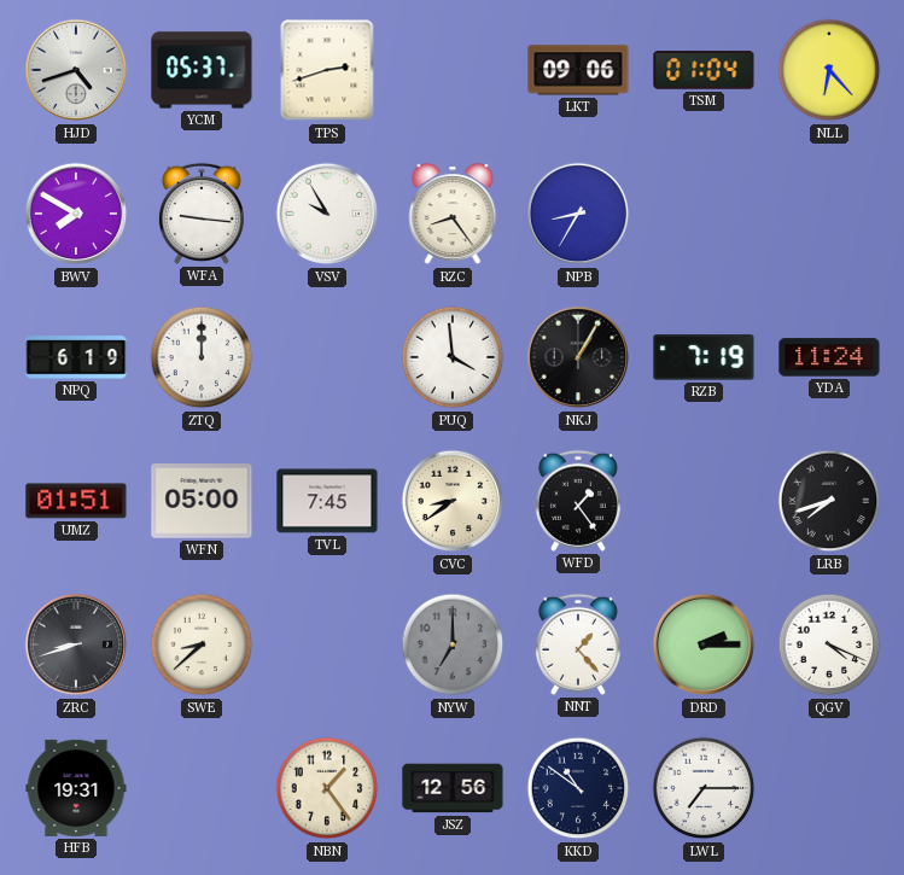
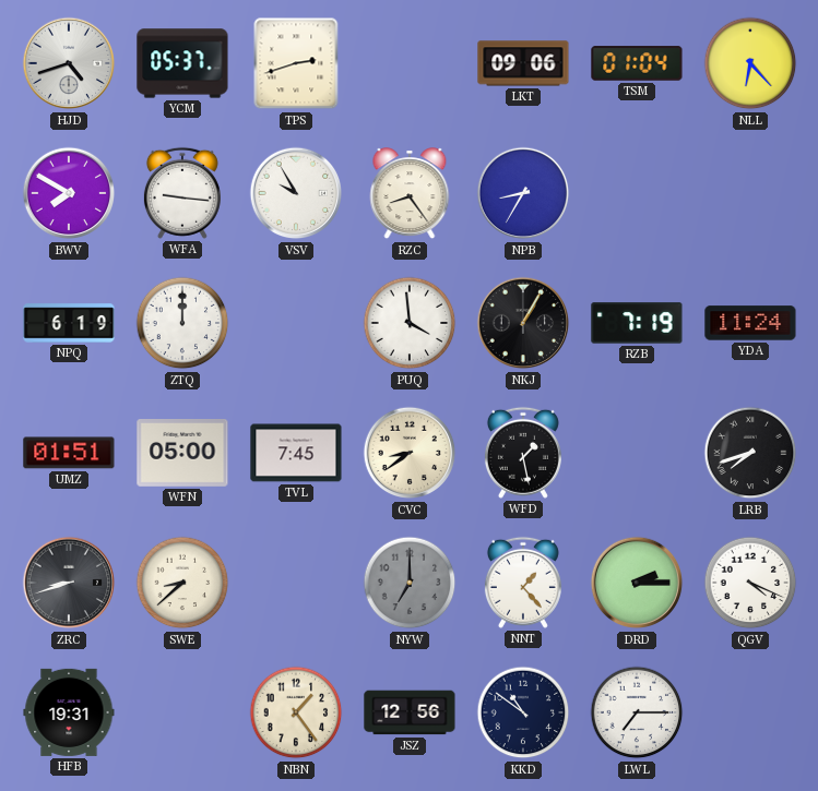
WFD: 1:24 -> 1:28
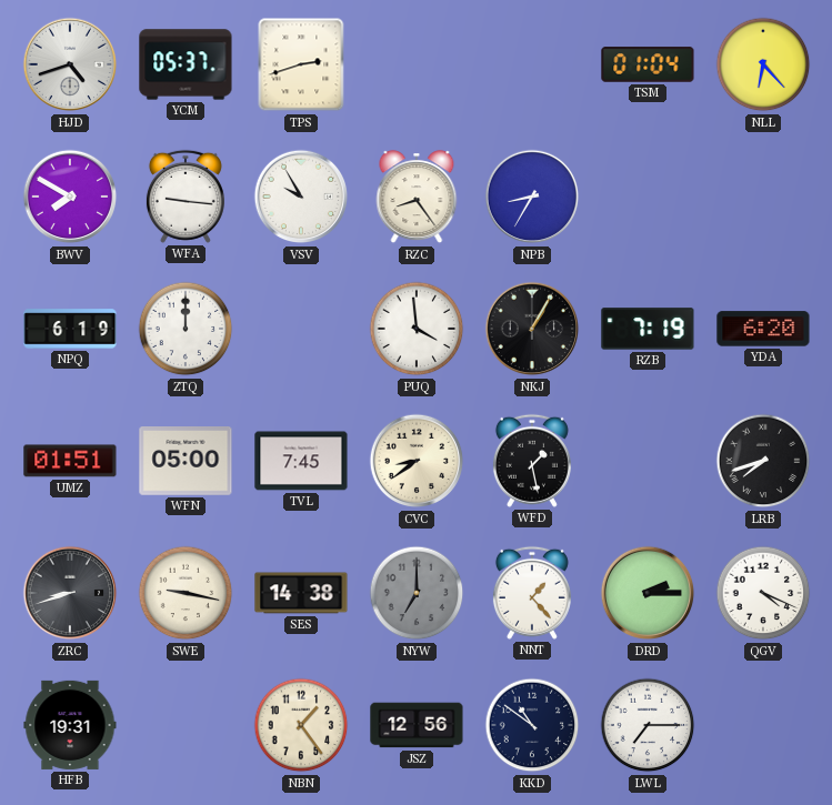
LKT: 09:06 -> none
YDA: 11:24 -> 6:20
SWE: 8:38 -> 9:17
SES: none -> 14:38
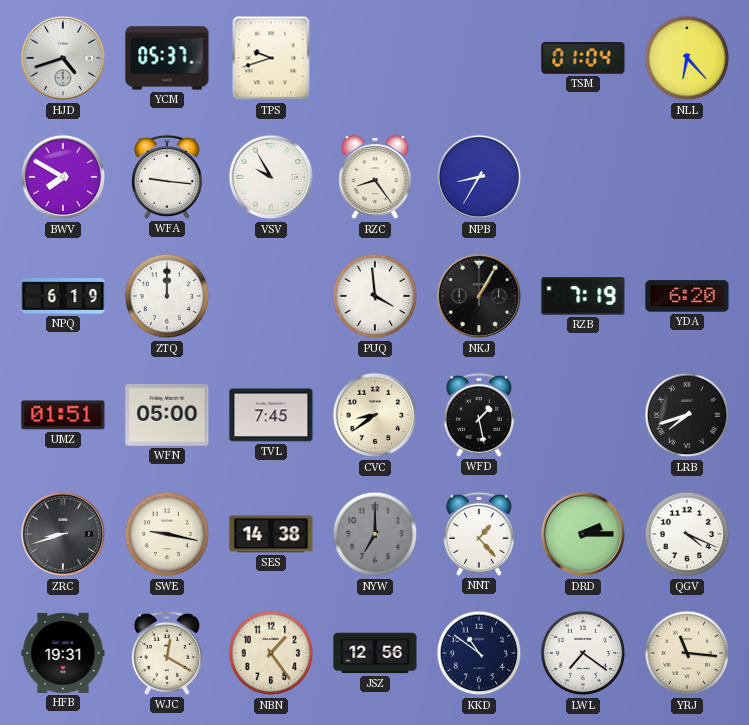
TPS: 2:42 -> 9:42
WJC: none -> 12:20
LWL: 7:15 -> 7:21
YRJ: none -> 11:16
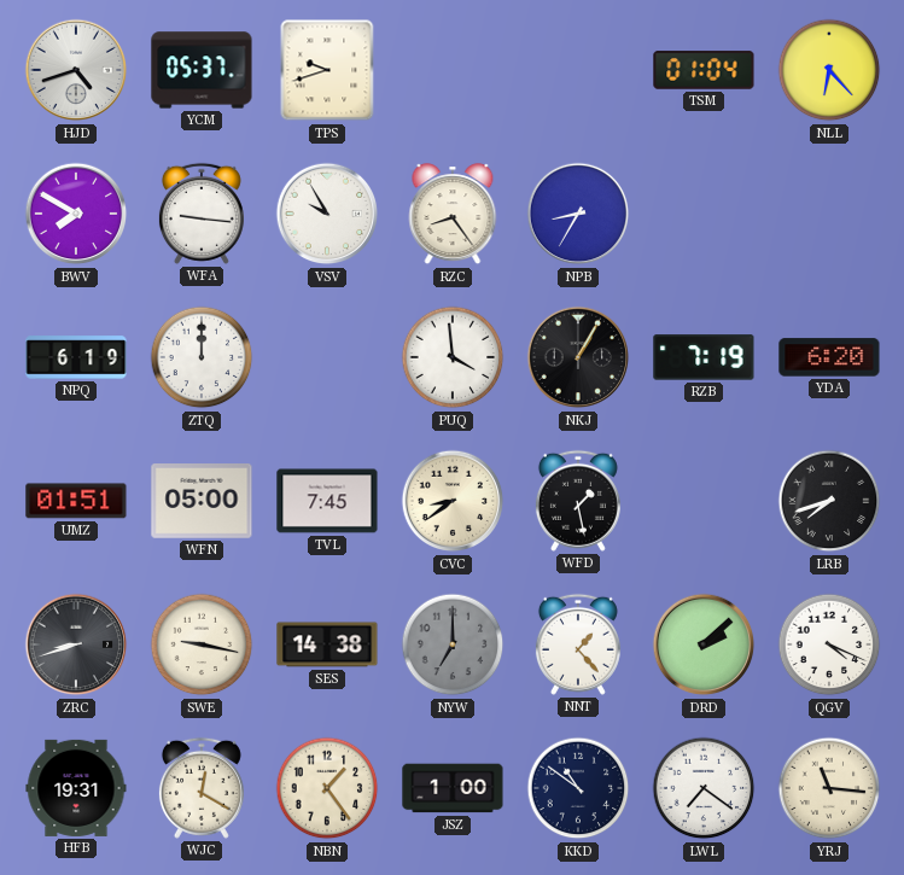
DRD: 2:15 -> 2:08
JSZ: 12:56 -> 1:00
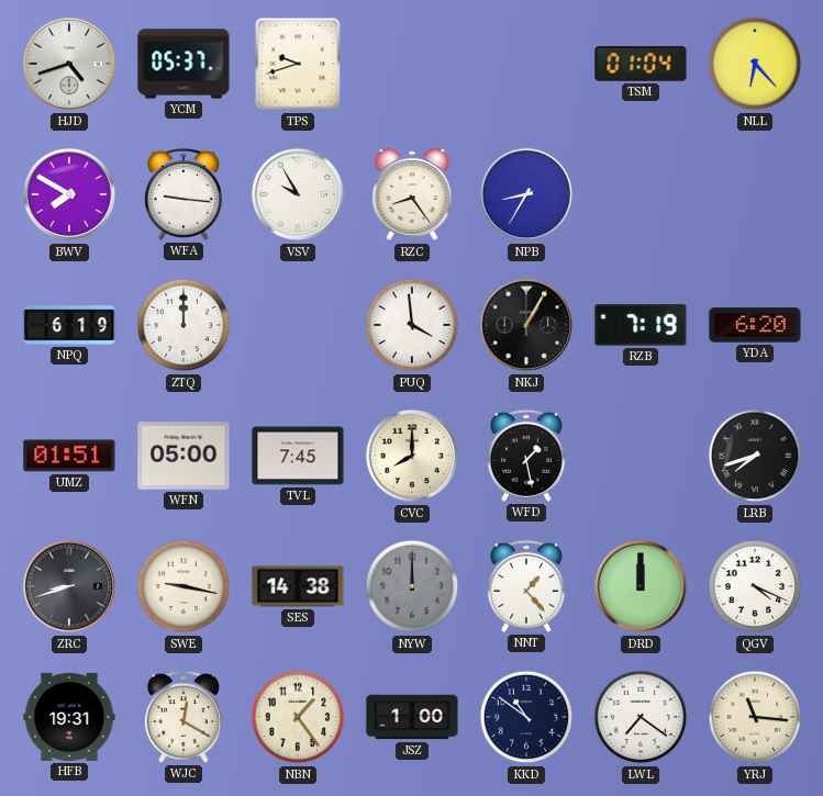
CVC: 8:39 -> 8:00
NYW: 7:00 -> 12:00
DRD: 2:08 -> 12:00
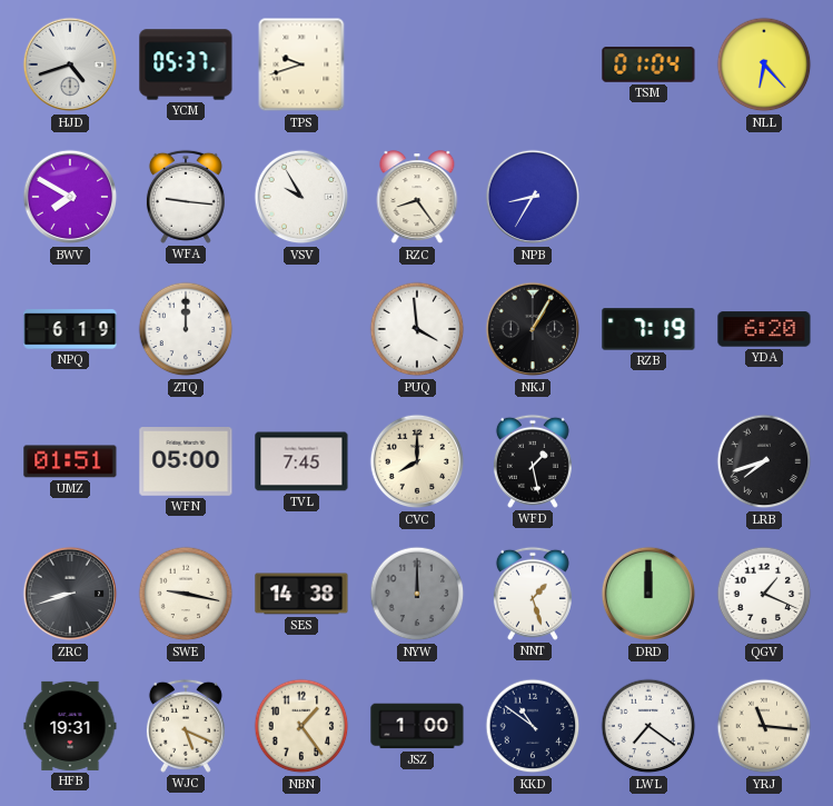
NNT: 1:23 -> 1:27
QGV: 4:19 -> 1:19
WJC: 12:20 -> 5:19
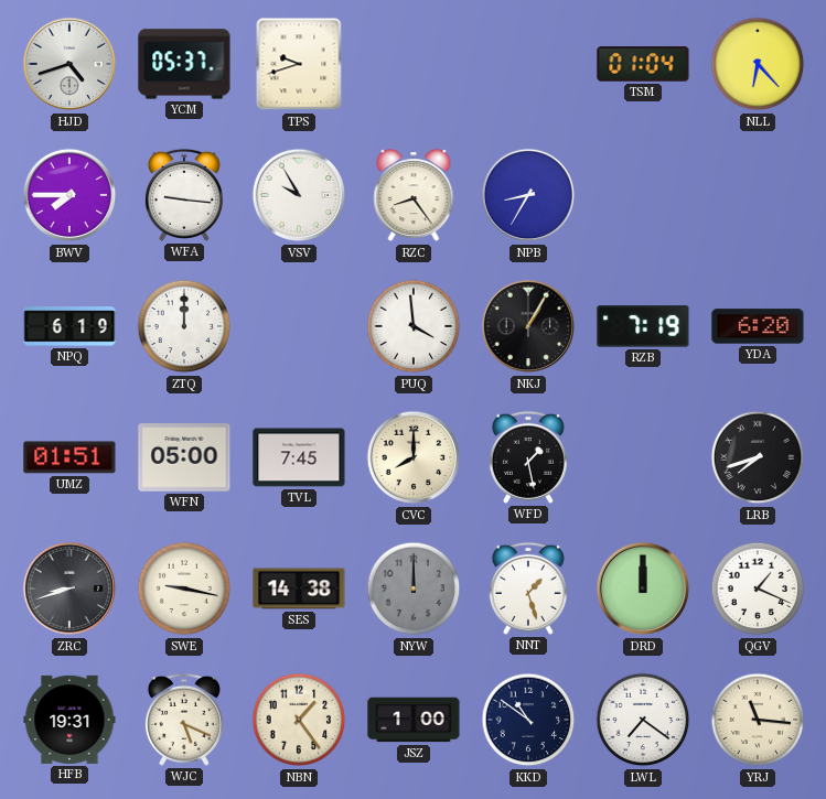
BWV: 7:50 -> 7:45
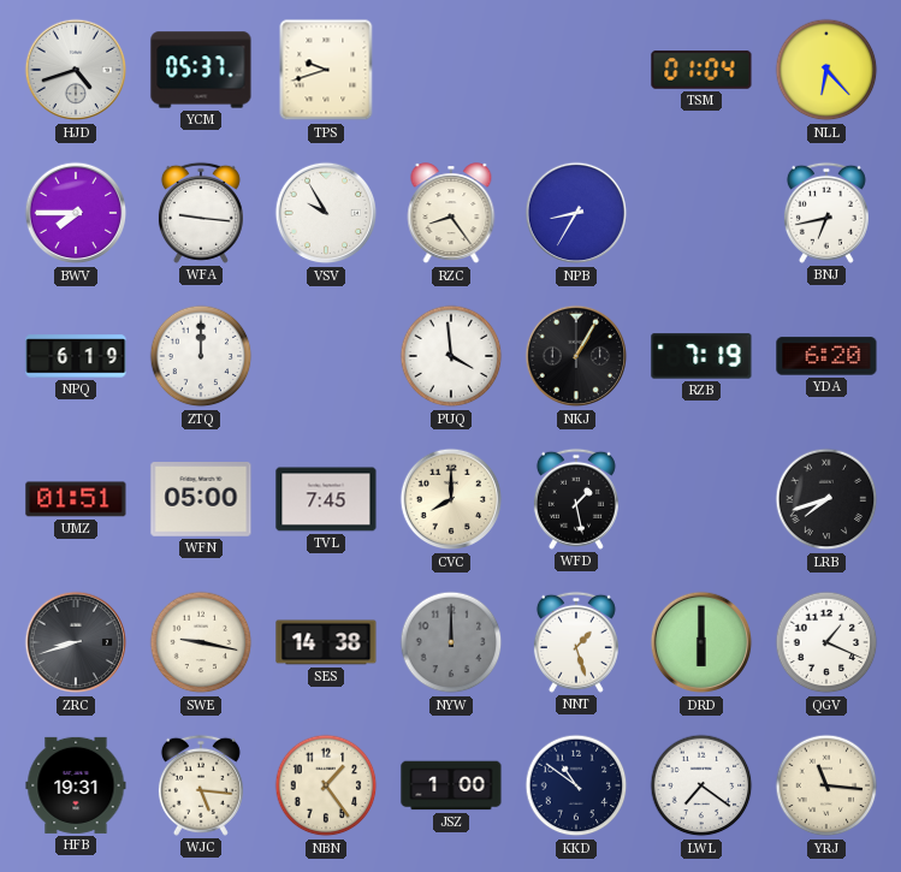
BNJ: none -> 6:43
DRD: 12:00 -> 6:00
WJC: 5:19 -> 5:16
